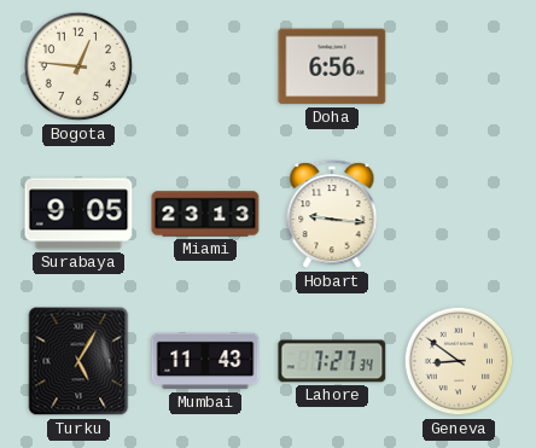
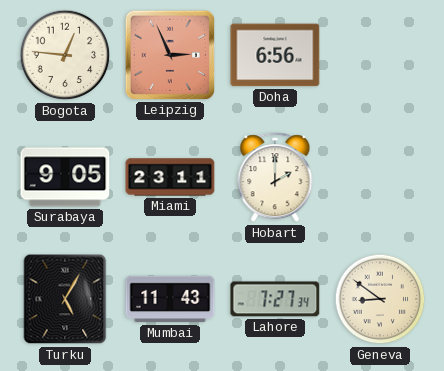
Leipzig: none -> 2:56
Miami: 23:13 -> 23:11
Hobart: 9:16 -> 2:00
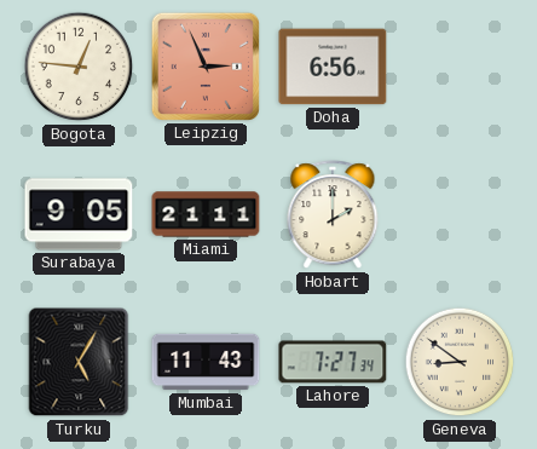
Miami: 23:11 -> 21:11
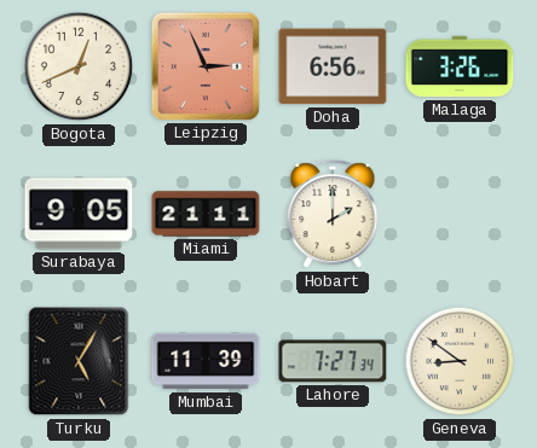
Bogota: 12:46 -> 12:41
Malaga: none -> 3:26
Mumbai: 11:43 -> 11:39
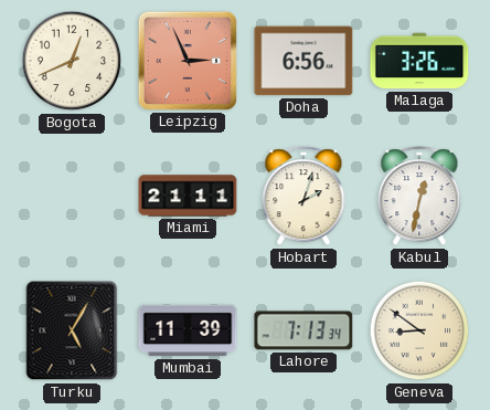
Surabaya: 9:05 -> none
Hobart: 2:00 -> 2:03
Kabul: none -> 12:32
Lahore: 7:27 -> 7:13
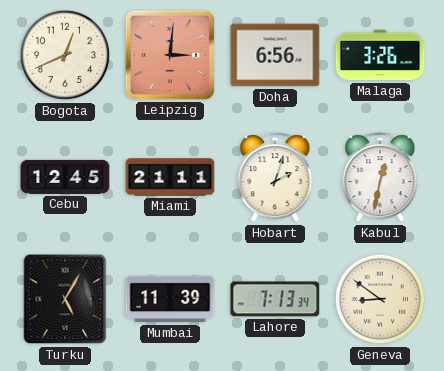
Leipzig: 2:56 -> 3:01
Cebu: none -> 12:45
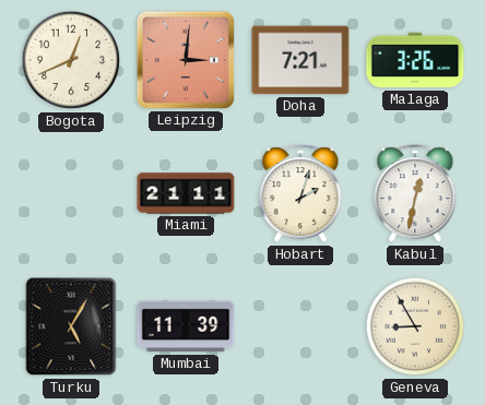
Doha: 6:56 -> 7:21
Cebu: 12:45 -> none
Lahore: 7:13 -> none
Geneva: 8:51 -> 8:55
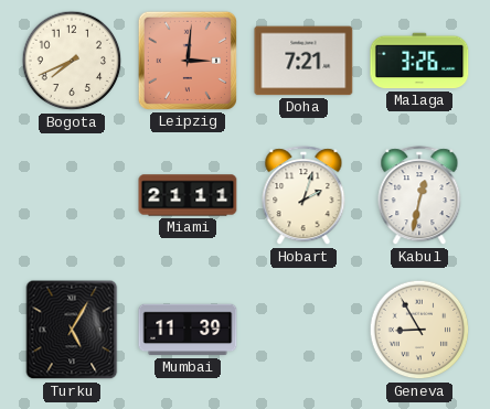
Bogota: 12:41 -> 7:41
